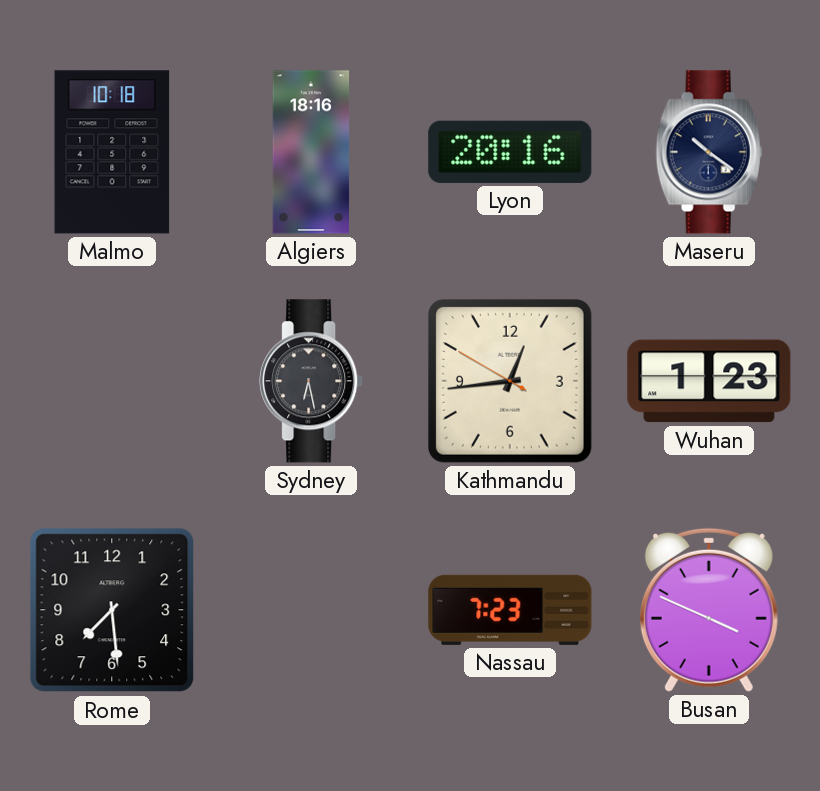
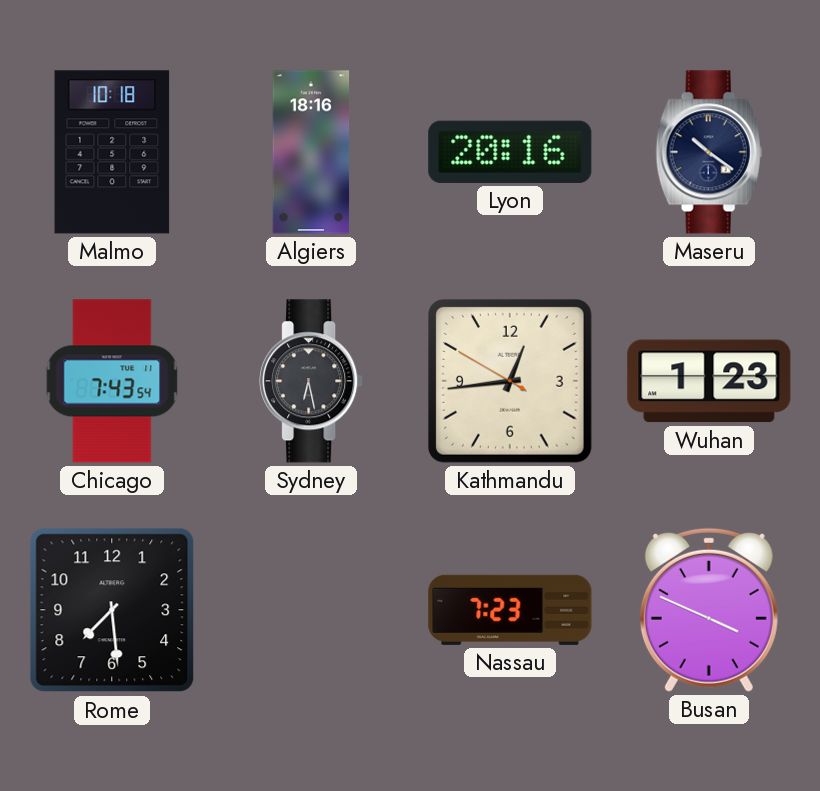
Chicago: none -> 7:43
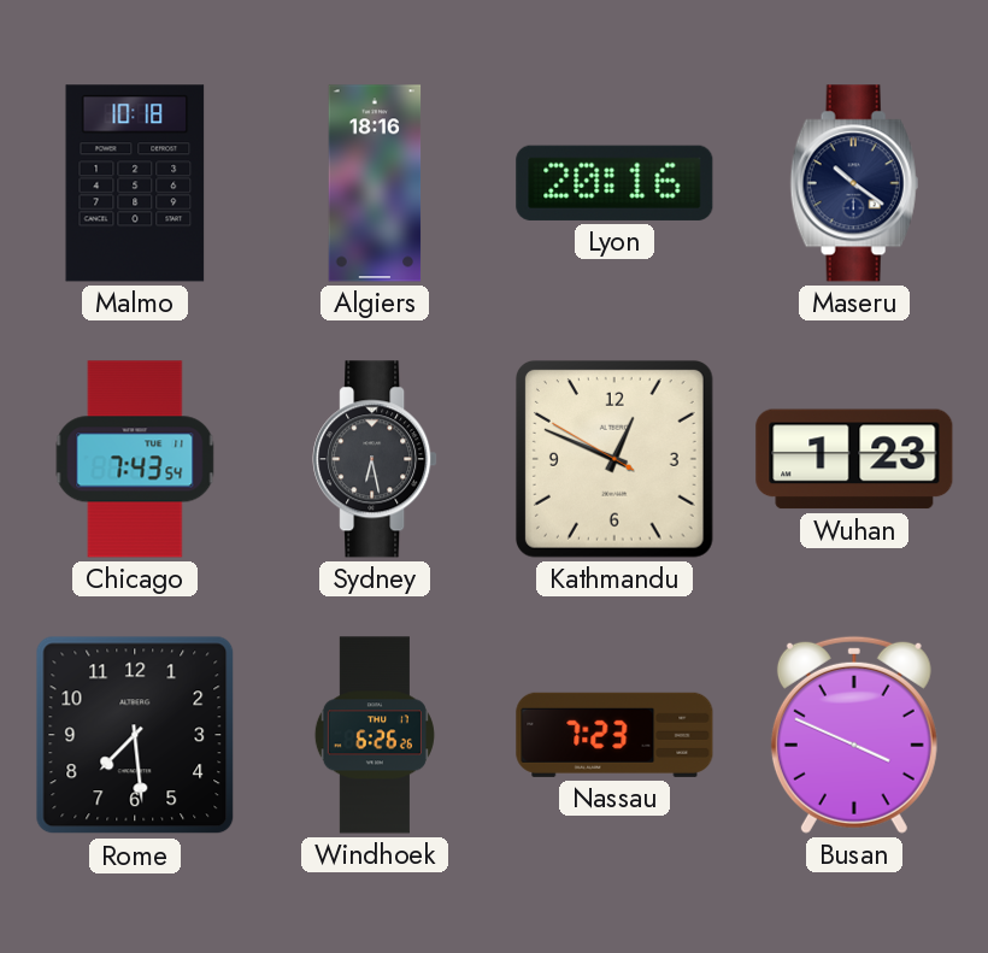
Kathmandu: 12:43 -> 12:48
Windhoek: none -> 6:26
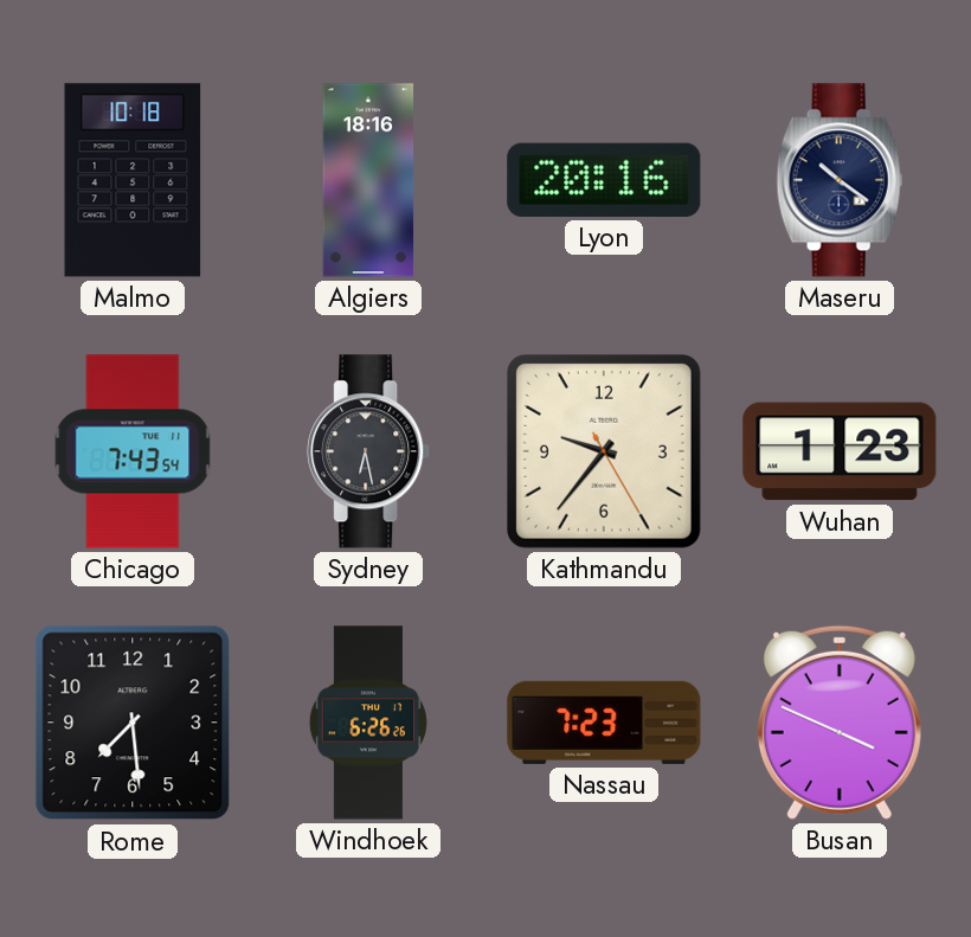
Kathmandu: 12:48 -> 9:36
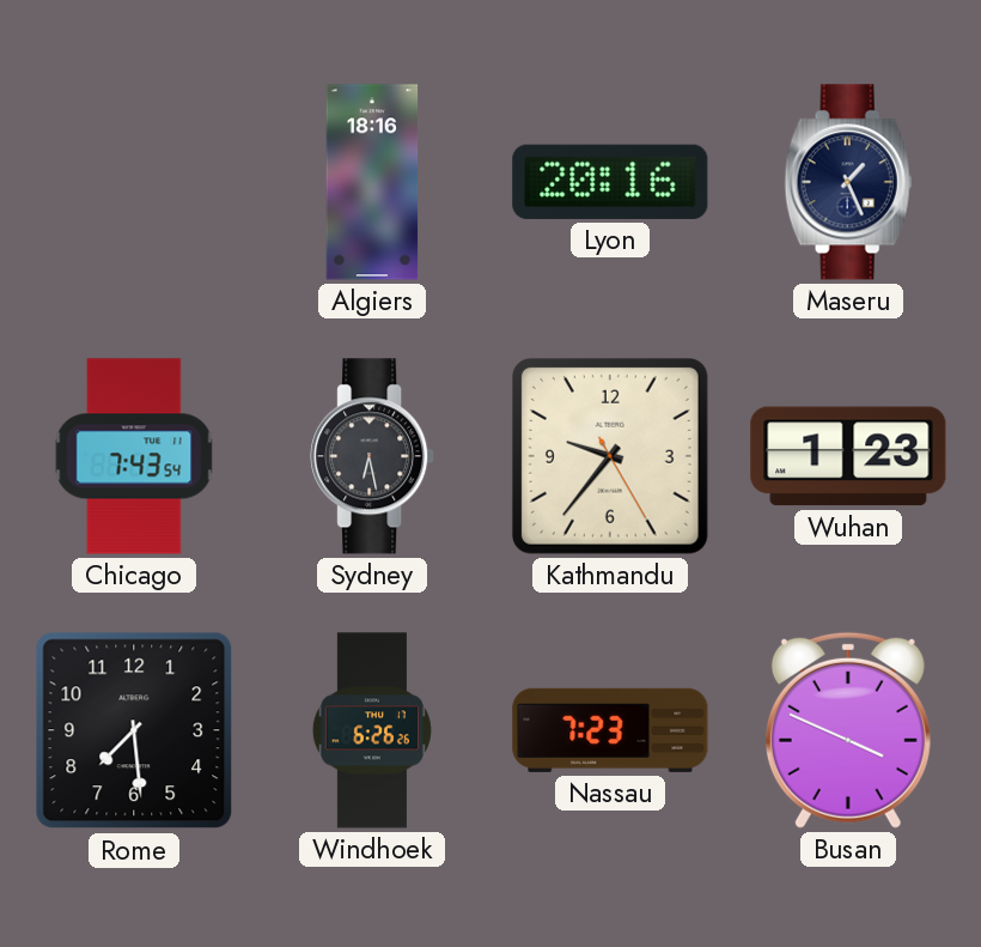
Malmo: 10:18 -> none
Maseru: 10:21 -> 1:26
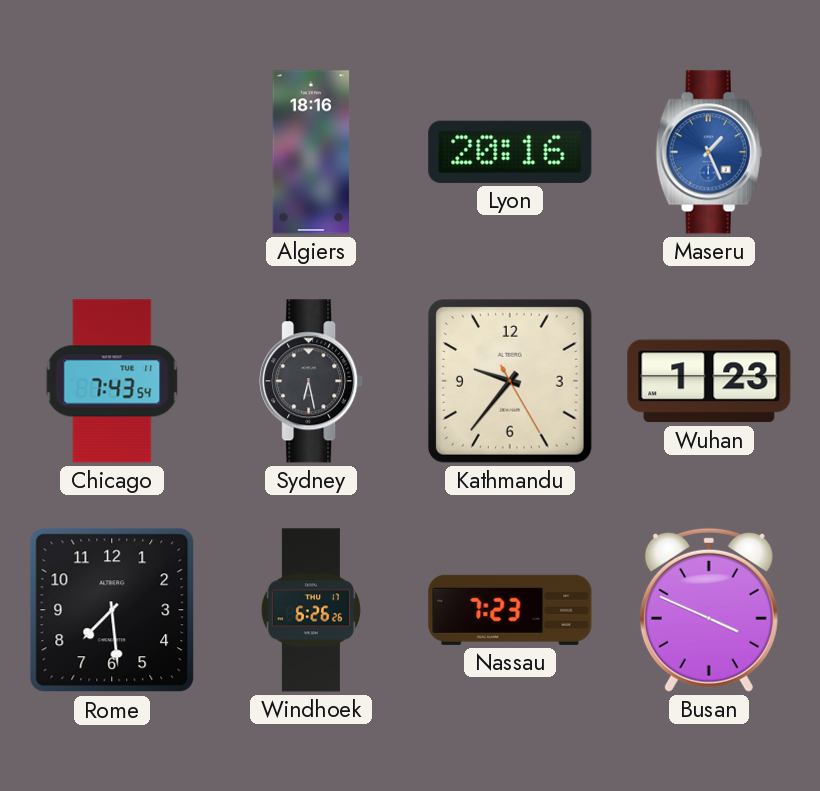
Maseru dial: navy -> blue
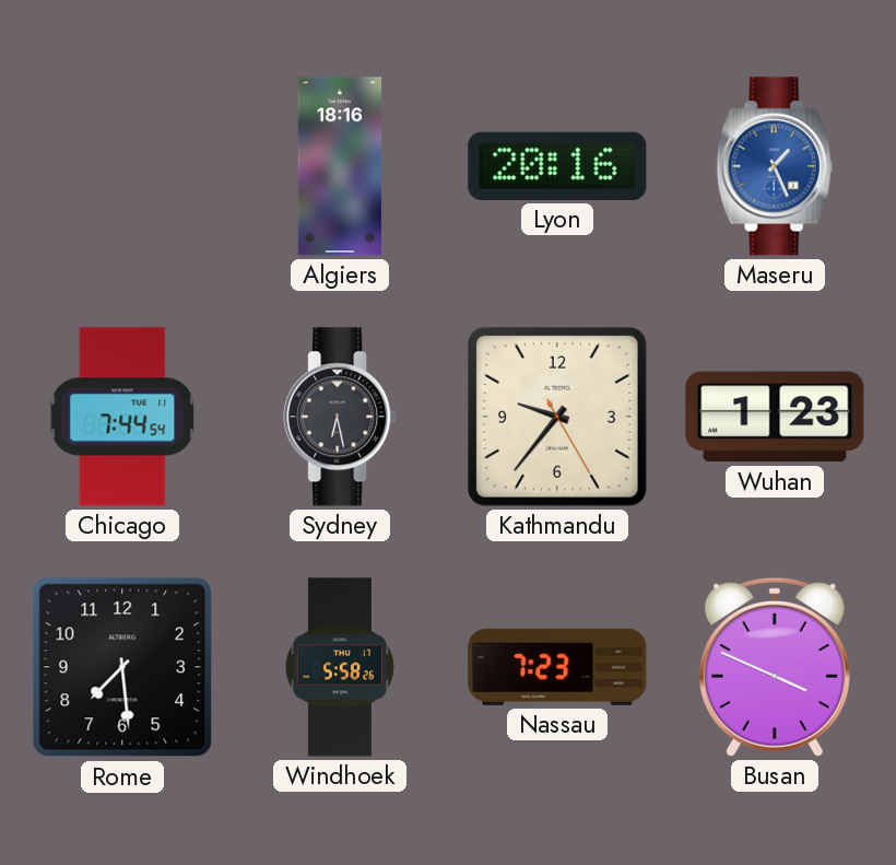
Chicago: 7:43 -> 7:44
Windhoek: 6:26 -> 5:58
